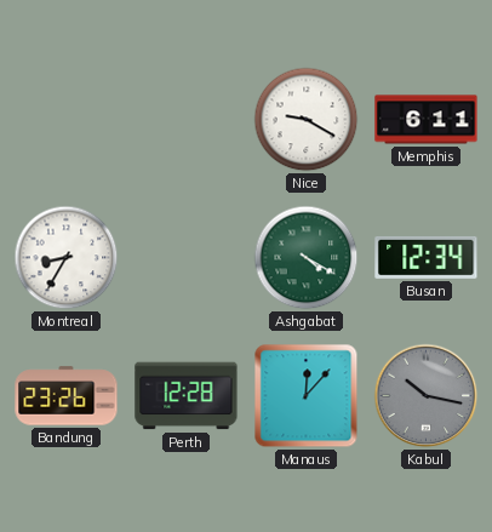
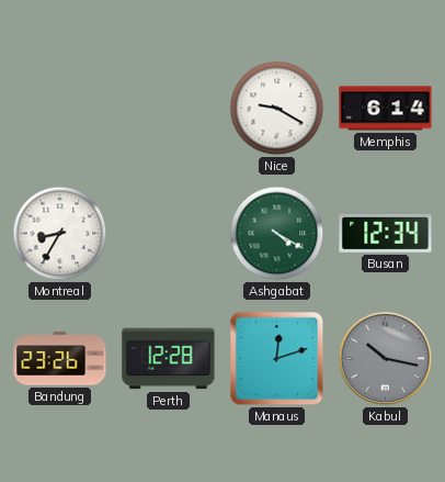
Memphis: 6:11 -> 6:14
Manaus: 12:07 -> 12:12
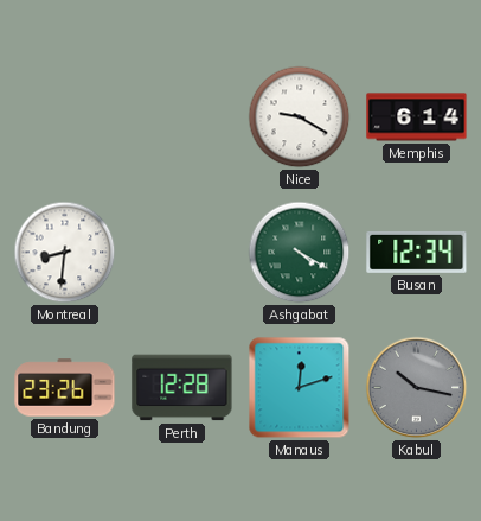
Montreal: 8:35 -> 8:31
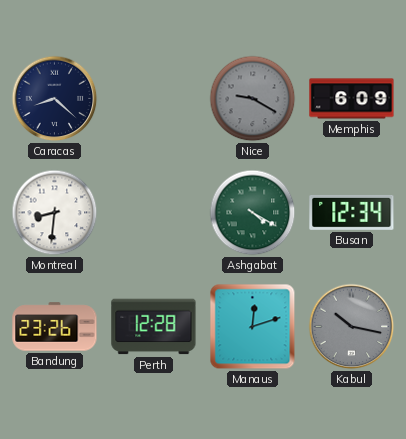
Caracas: none -> 8:22
Nice dial: white -> grey
Memphis: 6:14 -> 6:09
